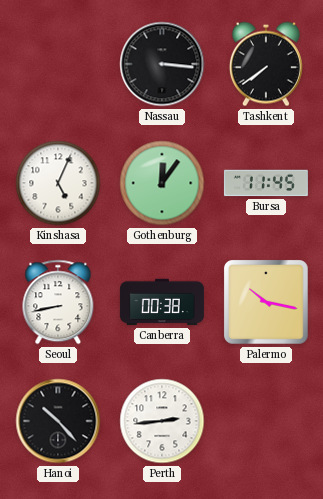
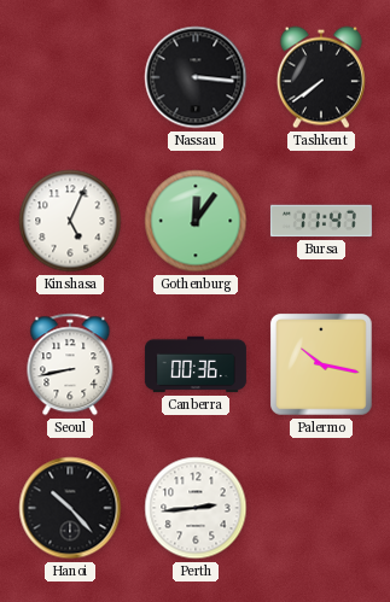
Bursa: 11:45 -> 11:47
Canberra: 00:38 -> 00:36
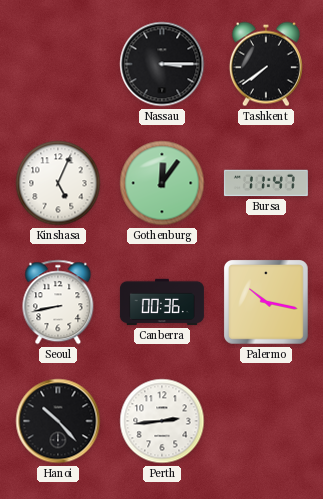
Nassau: 3:16 -> 3:15
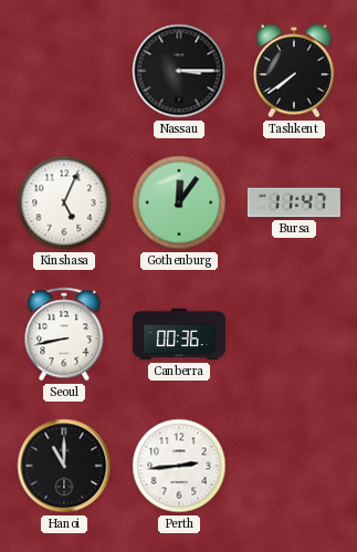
Palermo: 10:17 -> none
Hanoi: 10:23 -> 11:00
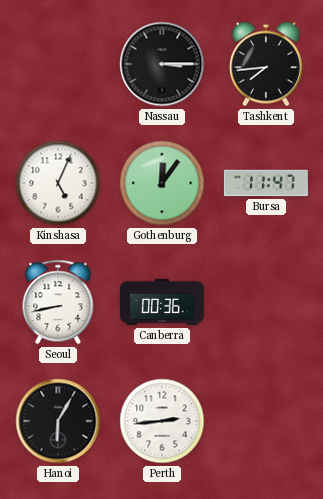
Tashkent: 7:39 -> 7:44
Hanoi: 11:00 -> 6:05
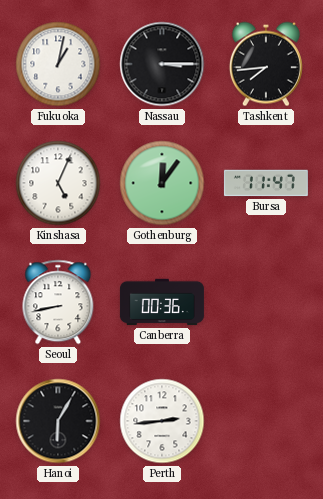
Fukuoka: none -> 1:02
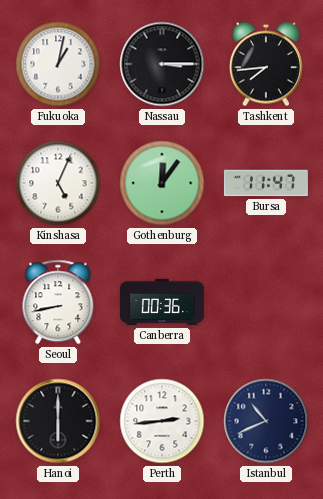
Hanoi: 6:05 -> 6:00
Istanbul: none -> 10:41
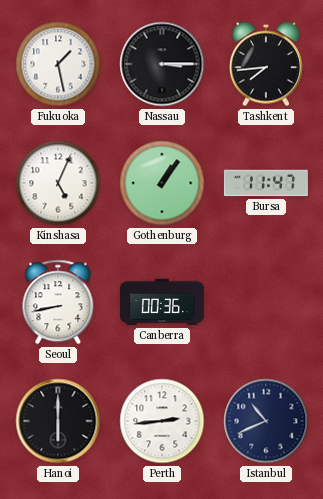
Fukuoka: 1:02 -> 1:28
Gothenburg: 12:06 -> 1:06
